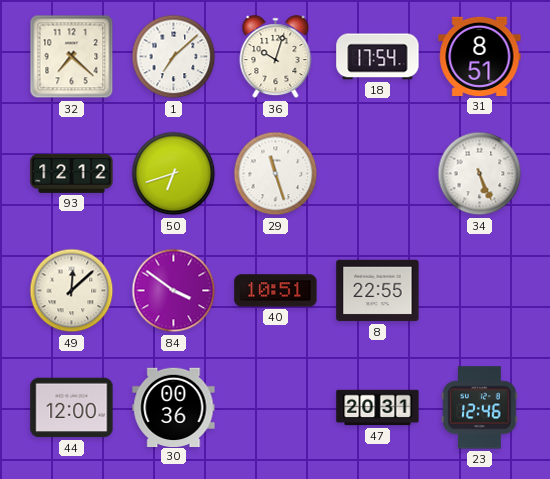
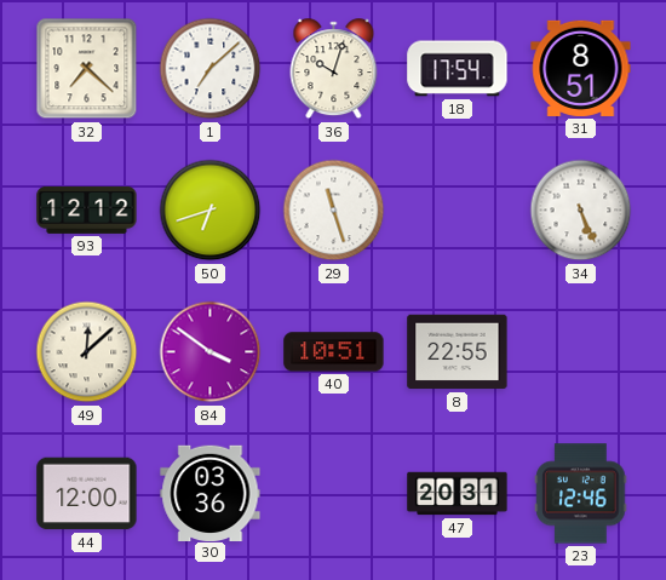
30: 00:36 -> 03:36
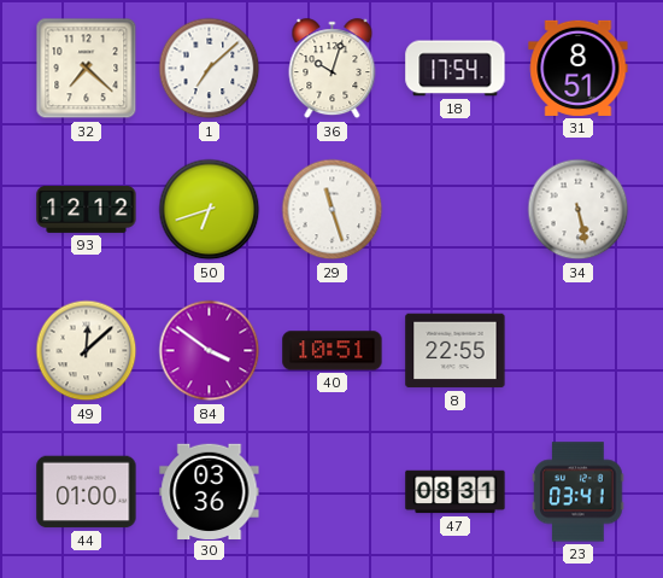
34: 5:26 -> 5:28
44: 12:00 -> 01:00
47: 20:31 -> 08:31
23: 12:46 -> 03:41
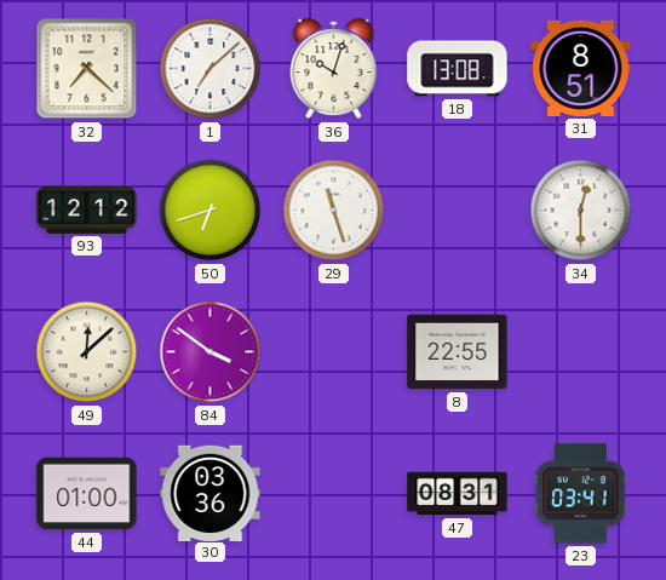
18: 17:54 -> 13:08
34: 5:28 -> 12:30
40: 10:51 -> none
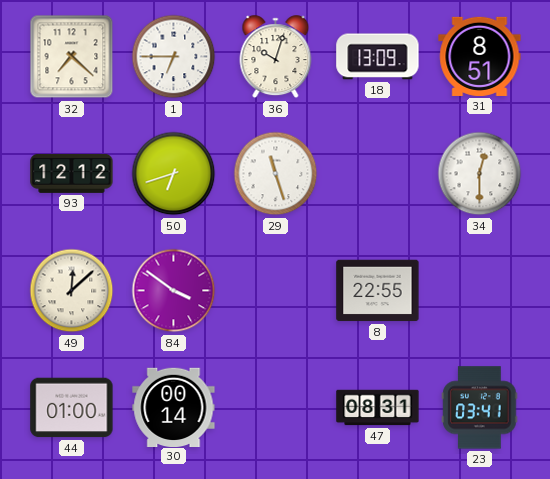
1: 7:08 -> 6:45
18: 13:08 -> 13:09
30: 03:36 -> 00:14
